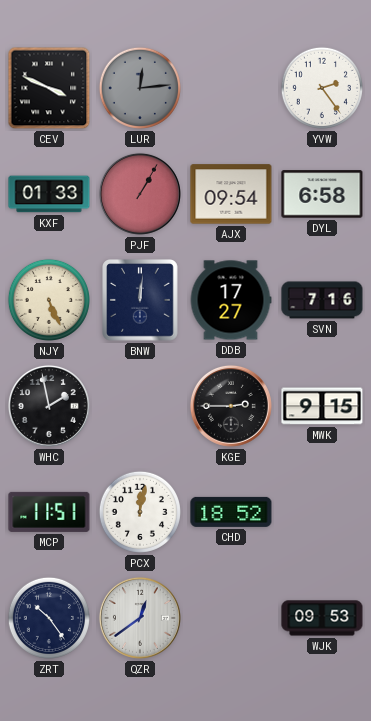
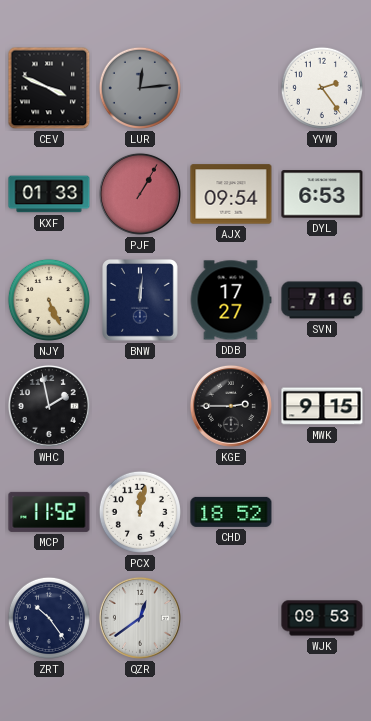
DYL: 6:58 -> 6:53
MCP: 11:51 -> 11:52
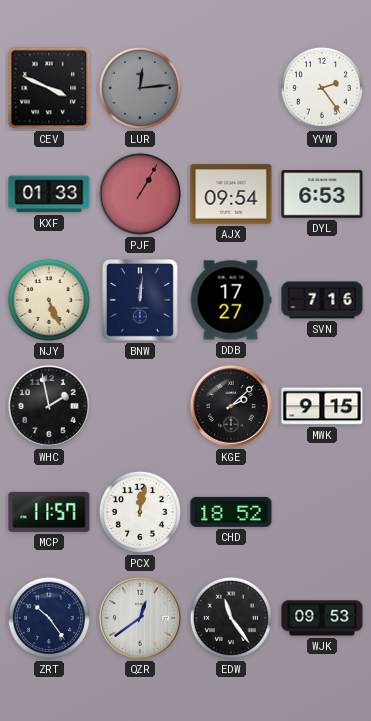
KGE: 2:45 -> 2:08
MCP: 11:52 -> 11:57
EDW: none -> 11:24
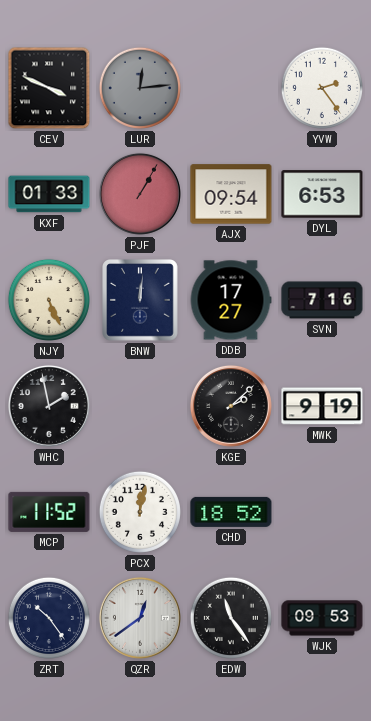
MWK: 9:15 -> 9:19
MCP: 11:57 -> 11:52
